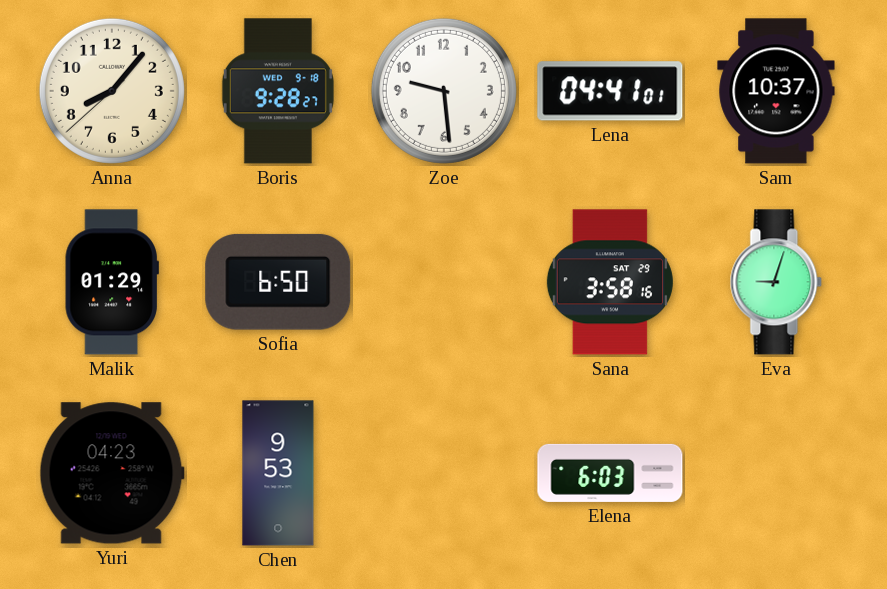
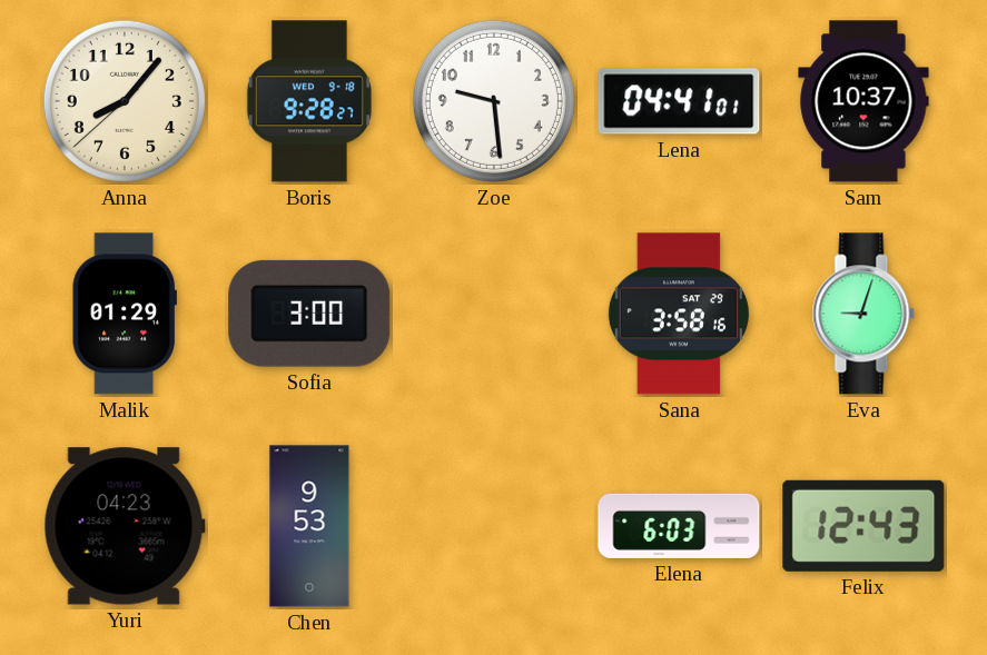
Sofia: 6:50 -> 3:00
Felix: none -> 12:43
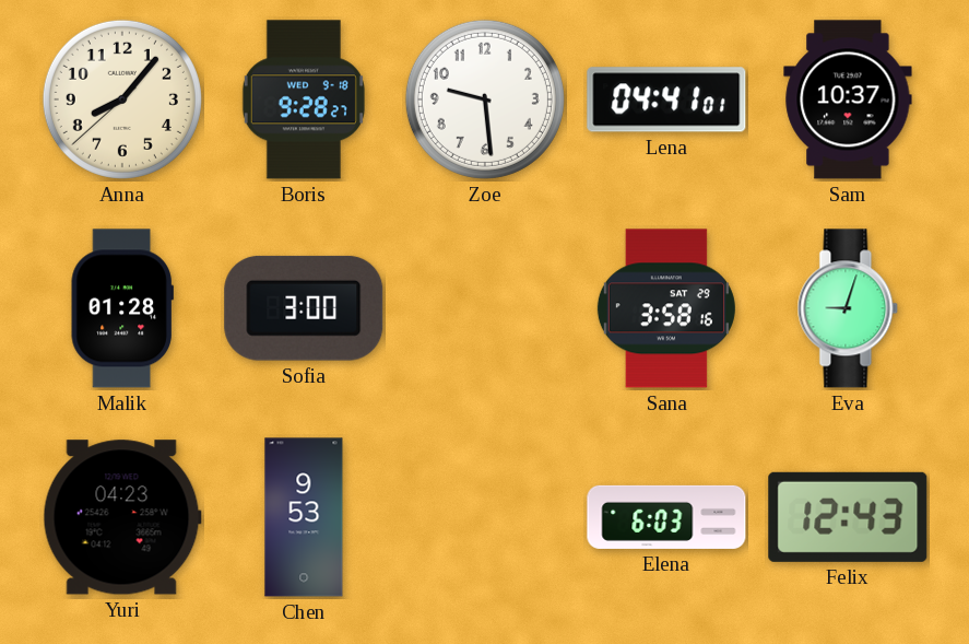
Malik: 01:29 -> 01:28
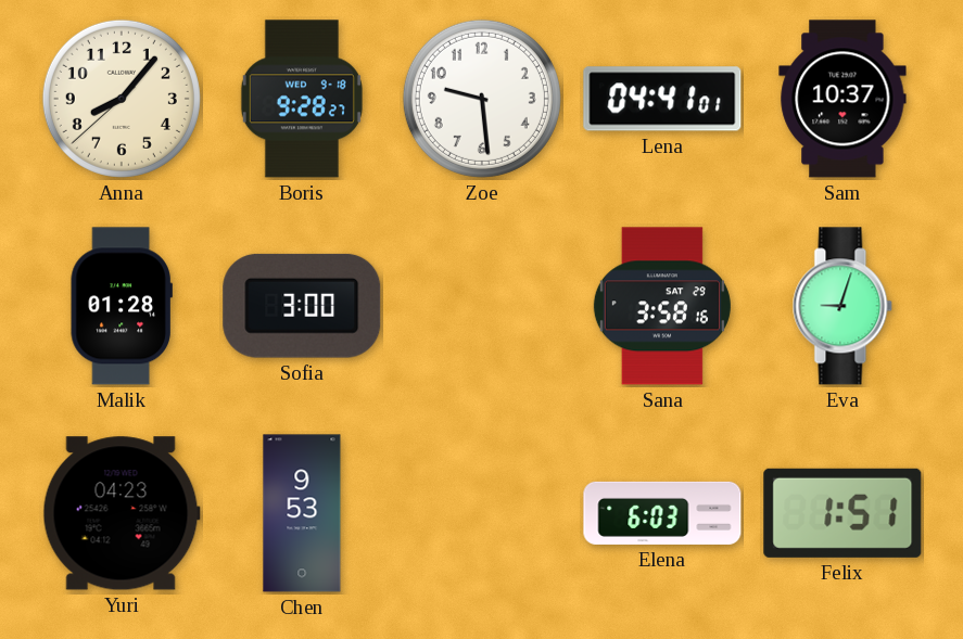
Felix: 12:43 -> 1:51
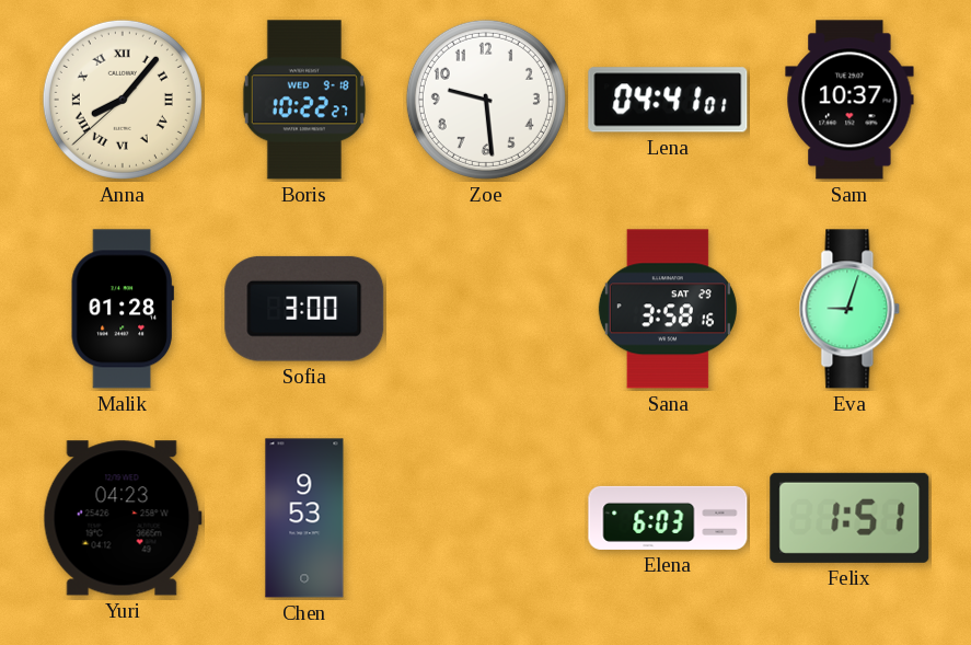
Anna numerals: Arabic -> Roman
Boris: 9:28 -> 10:22
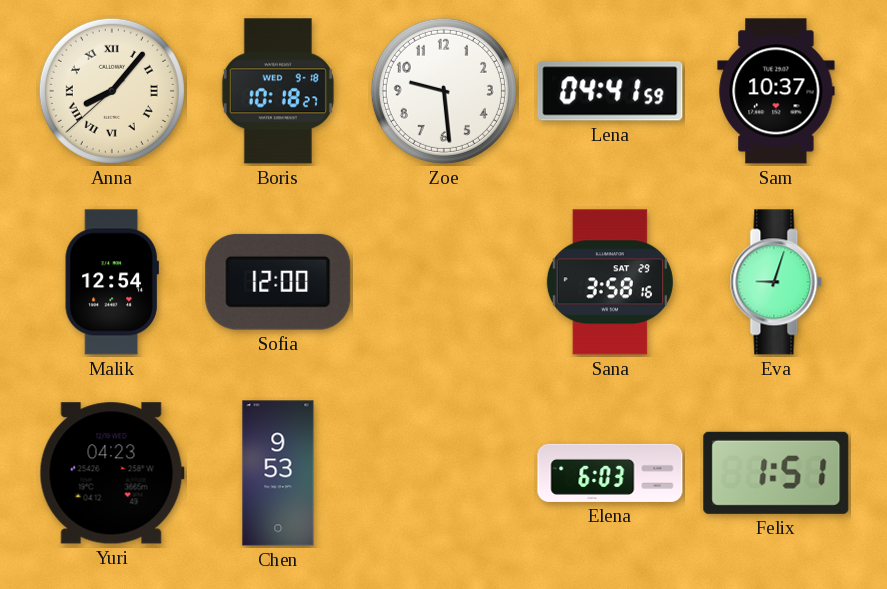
Boris: 10:22 -> 10:18
Lena: 04:41:01 -> 04:41:59
Malik: 01:28 -> 12:54
Sofia: 3:00 -> 12:00
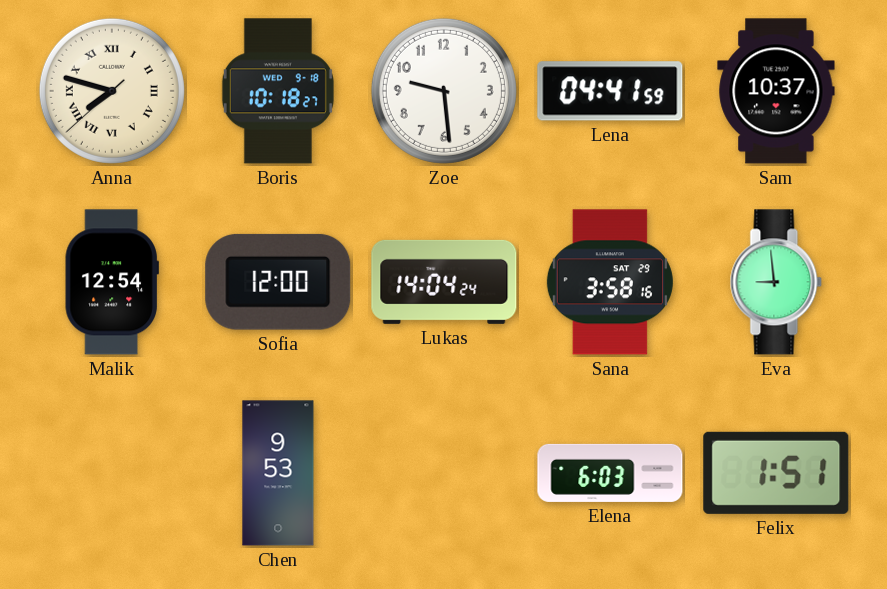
Anna: 8:06 -> 7:47
Lukas: none -> 14:04
Eva: 9:03 -> 8:59
Yuri: 04:23 -> none
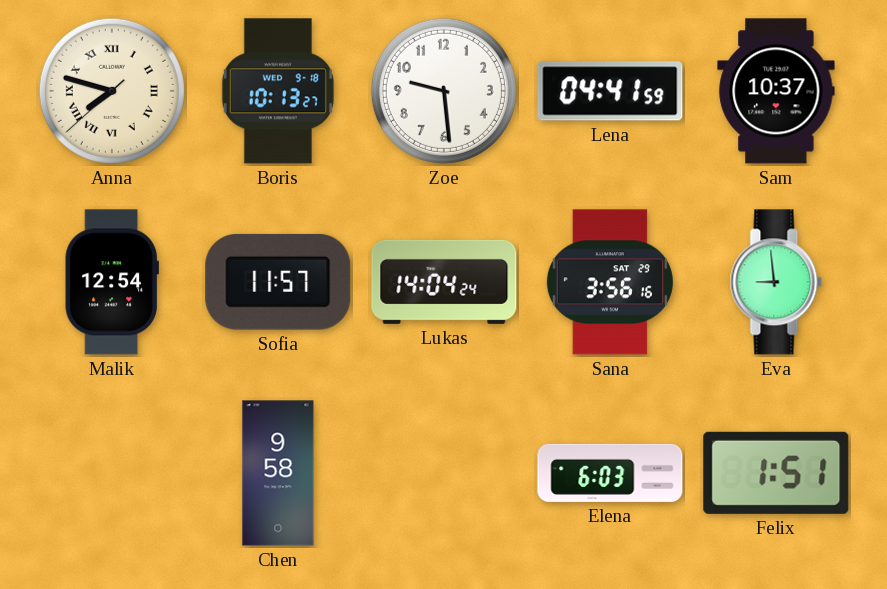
Boris: 10:18 -> 10:13
Sofia: 12:00 -> 11:57
Sana: 3:58 -> 3:56
Chen: 9:53 -> 9:58
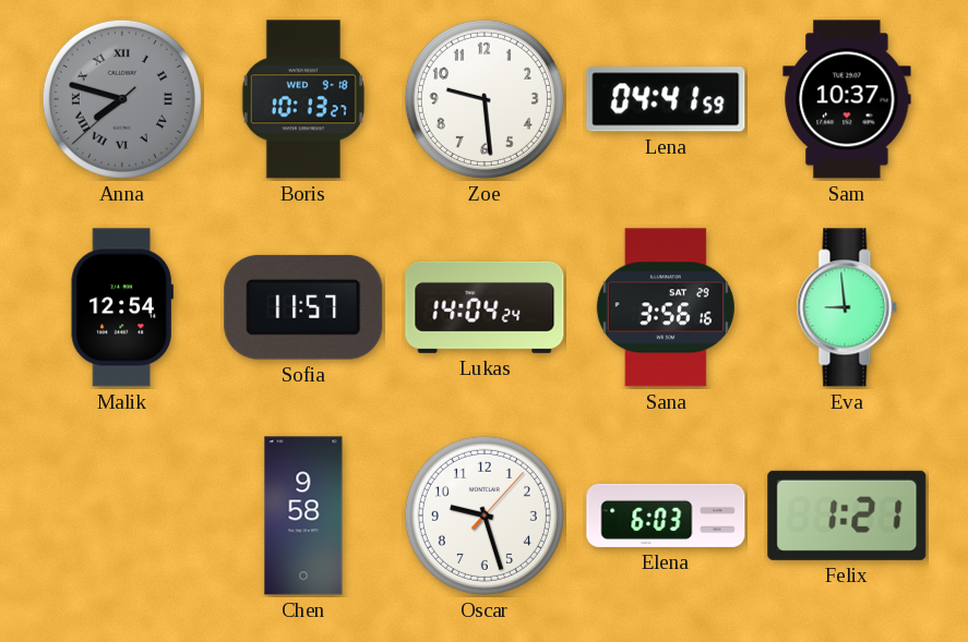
Anna dial: cream -> grey
Oscar: none -> 9:27
Felix: 1:51 -> 1:21
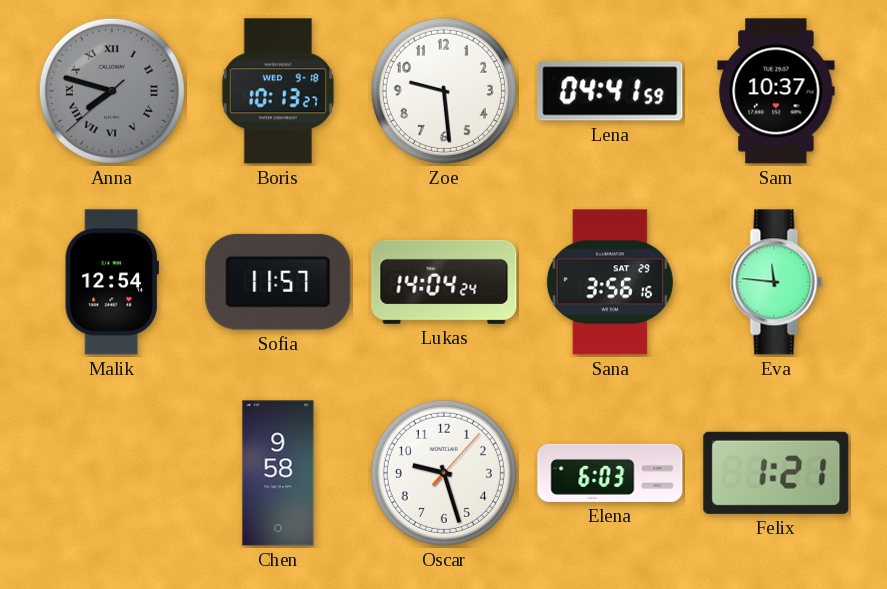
Eva: 8:59 -> 11:46
